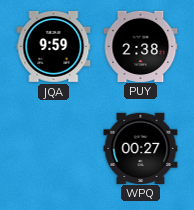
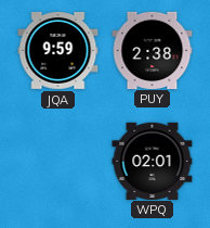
WPQ: 00:27 -> 02:01
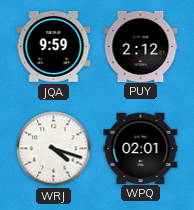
PUY: 2:38 -> 2:12
WRJ: none -> 4:18
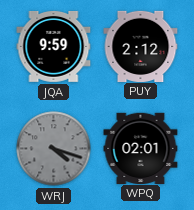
WRJ dial: white -> grey
